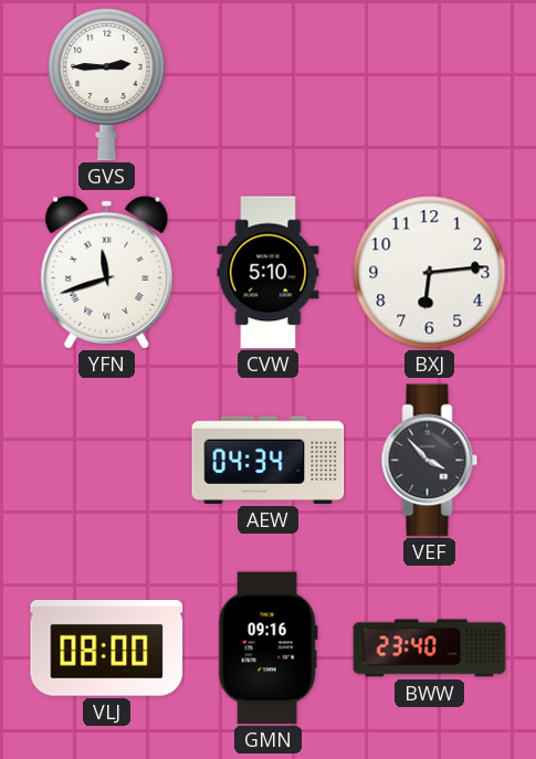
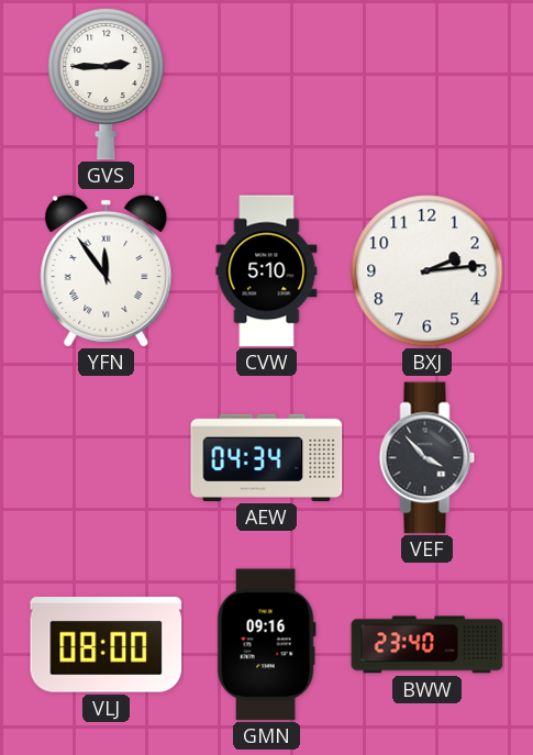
YFN: 11:42 -> 11:54
BXJ: 6:14 -> 2:14
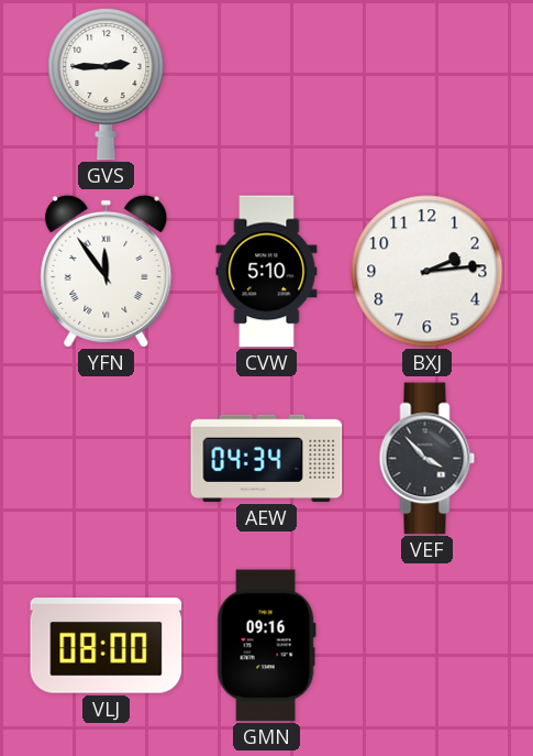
BWW: 23:40 -> none
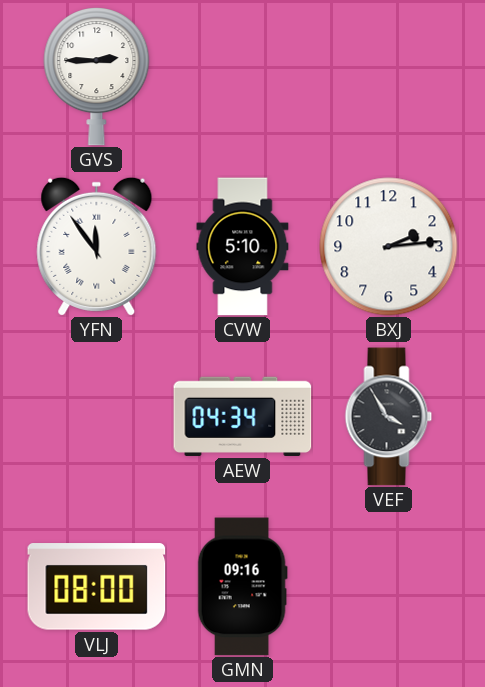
VEF: 3:53 -> 3:55
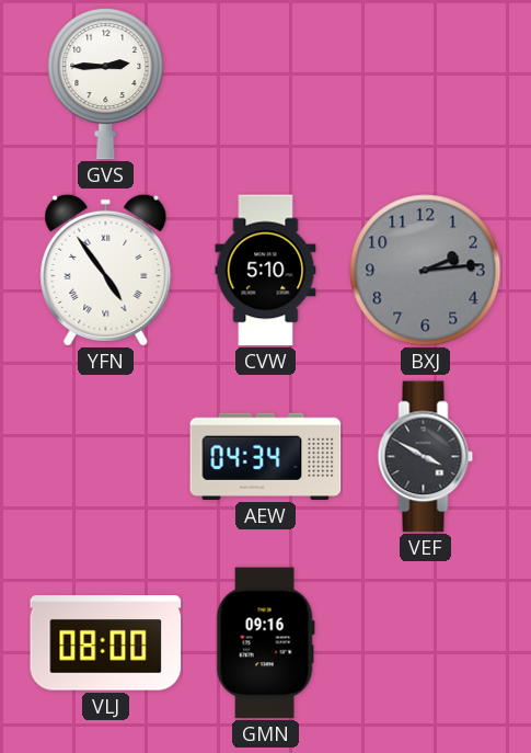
YFN: 11:54 -> 4:54
BXJ dial: white -> grey
VEF: 3:55 -> 3:50
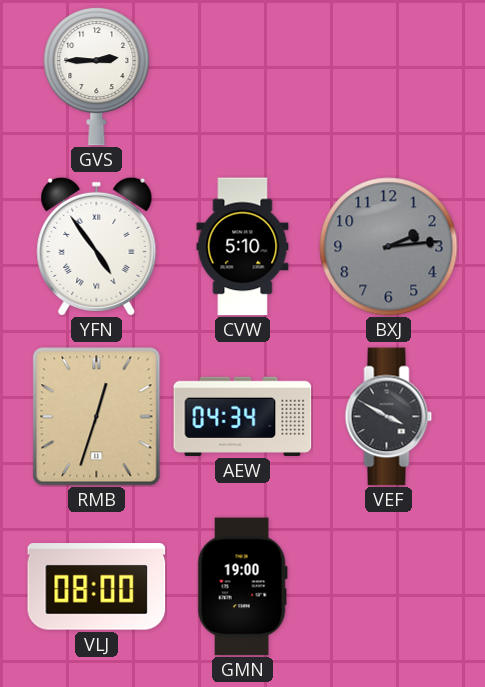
RMB: none -> 12:33
GMN: 09:16 -> 19:00
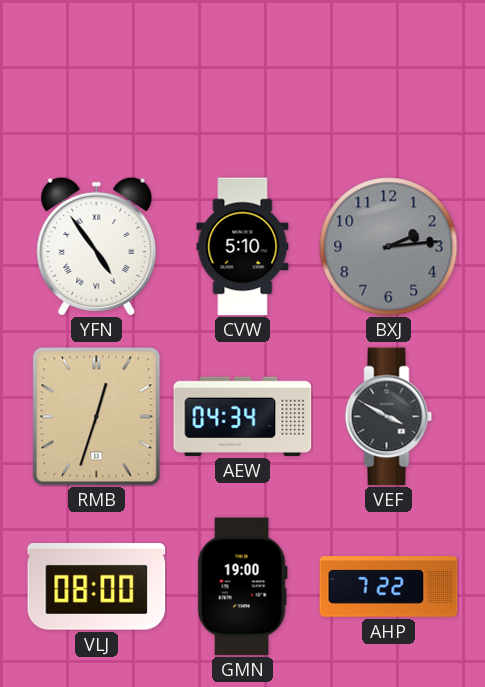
GVS: 2:45 -> none
AHP: none -> 7:22
